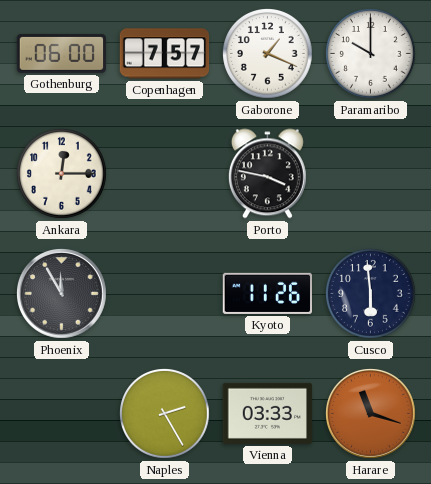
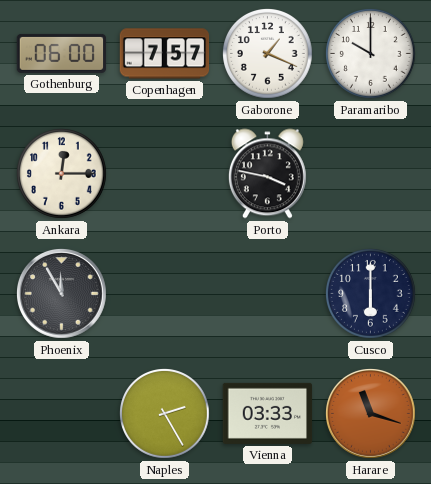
Kyoto: 11:26 -> none
Cusco: 5:59 -> 6:00
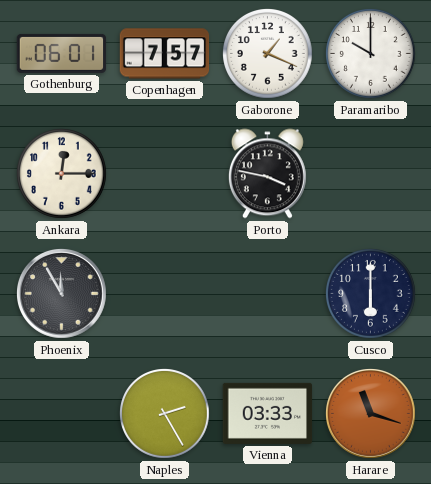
Gothenburg: 06:00 -> 06:01
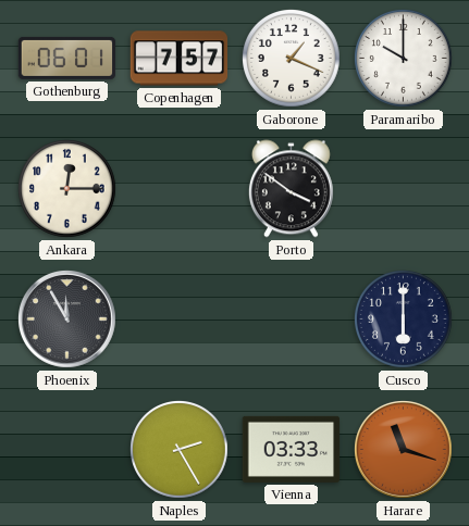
Porto: 3:47 -> 3:51
